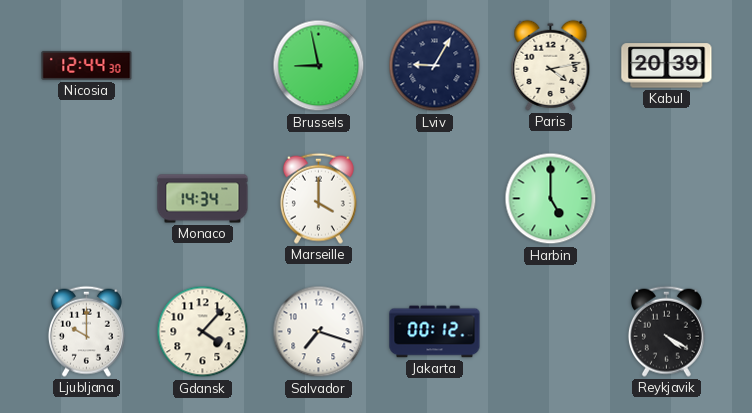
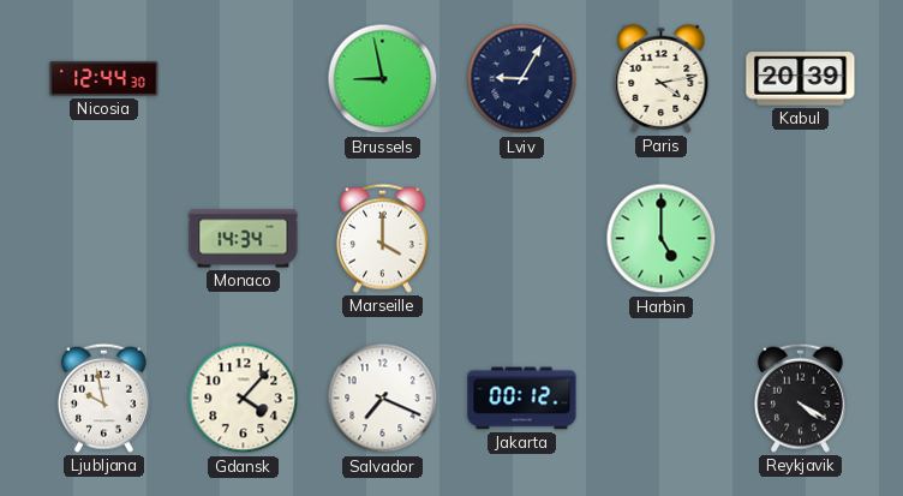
Ljubljana: 10:00 -> 9:58
Salvador: 7:18 -> 7:19
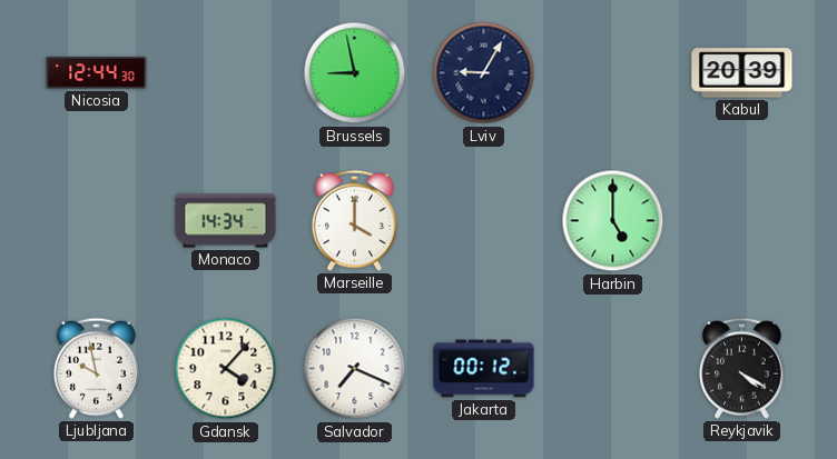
Paris: 4:13 -> none
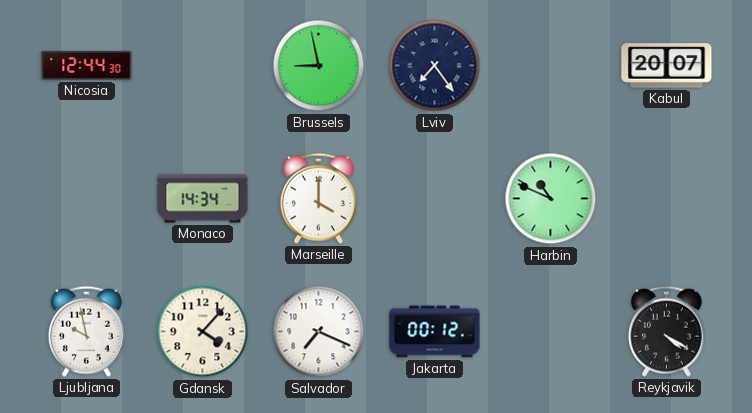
Lviv: 9:05 -> 7:24
Kabul: 20:39 -> 20:07
Harbin: 5:00 -> 10:49
